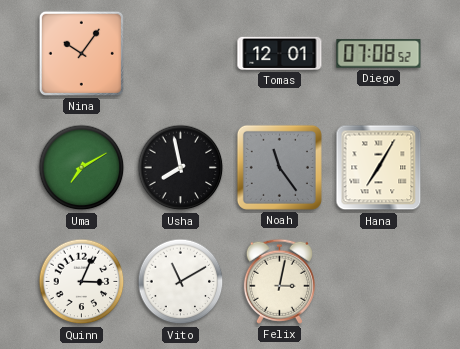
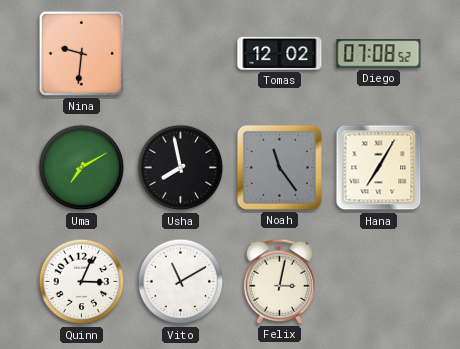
Nina: 10:06 -> 9:31
Tomas: 12:01 -> 12:02
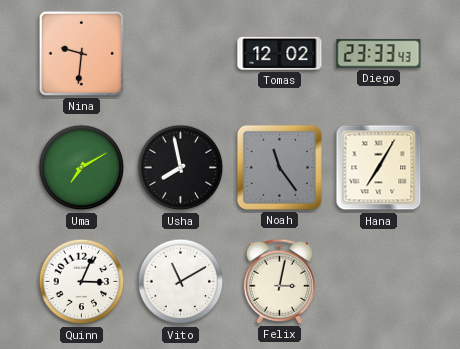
Diego: 07:08 -> 23:33
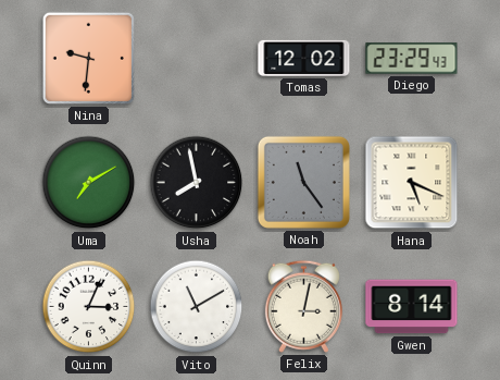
Diego: 23:33 -> 23:29
Hana: 7:05 -> 5:19
Gwen: none -> 8:14
